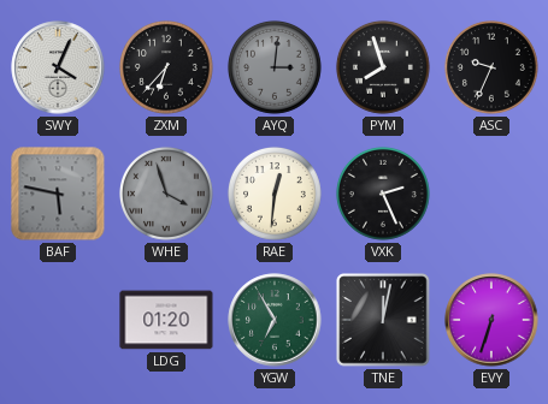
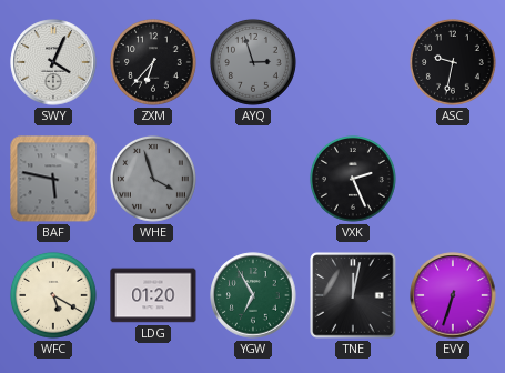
AYQ: 3:01 -> 2:57
PYM: 7:57 -> none
ASC: 9:34 -> 9:32
RAE: 12:31 -> none
WFC: none -> 5:20
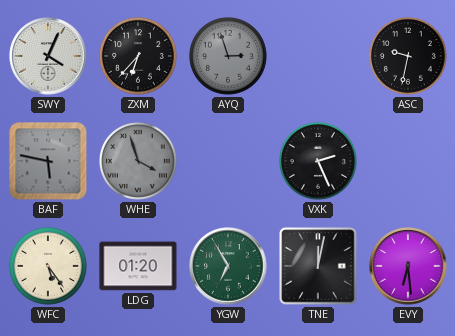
WFC: 5:20 -> 5:24
EVY: 6:33 -> 6:29
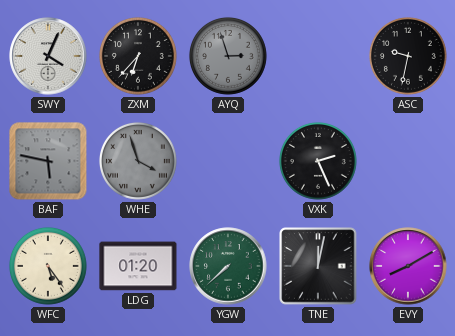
YGW: 6:55 -> 7:38
EVY: 6:29 -> 8:10
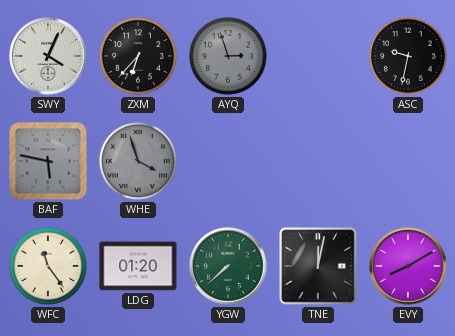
VXK: 2:26 -> none
WFC: 5:24 -> 11:24
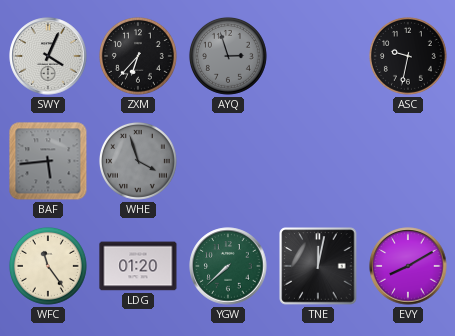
BAF: 5:47 -> 5:44
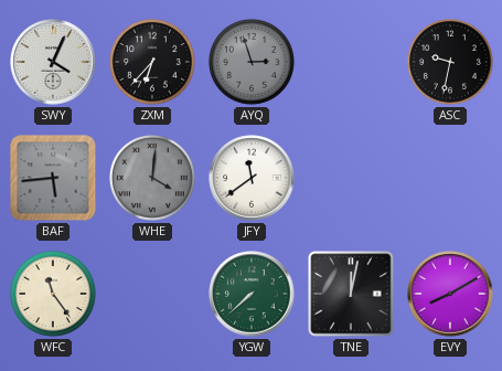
WHE: 3:57 -> 4:01
JFY: none -> 11:39
LDG: 01:20 -> none
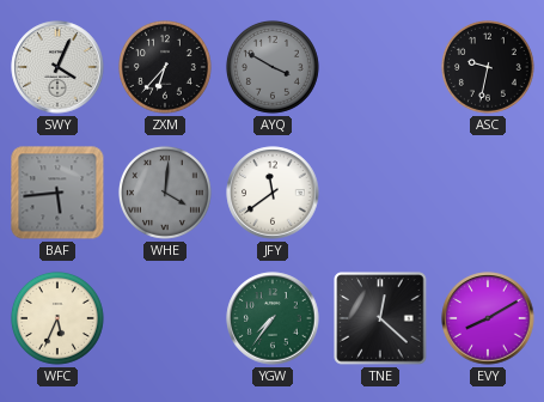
AYQ: 2:57 -> 3:50
WFC: 11:24 -> 5:34
YGW: 7:38 -> 7:36
TNE: 12:02 -> 12:22
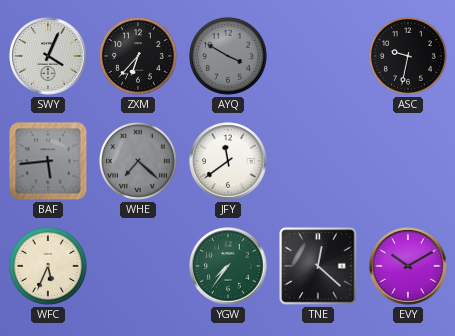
WHE: 4:01 -> 7:22
EVY: 8:10 -> 10:10
